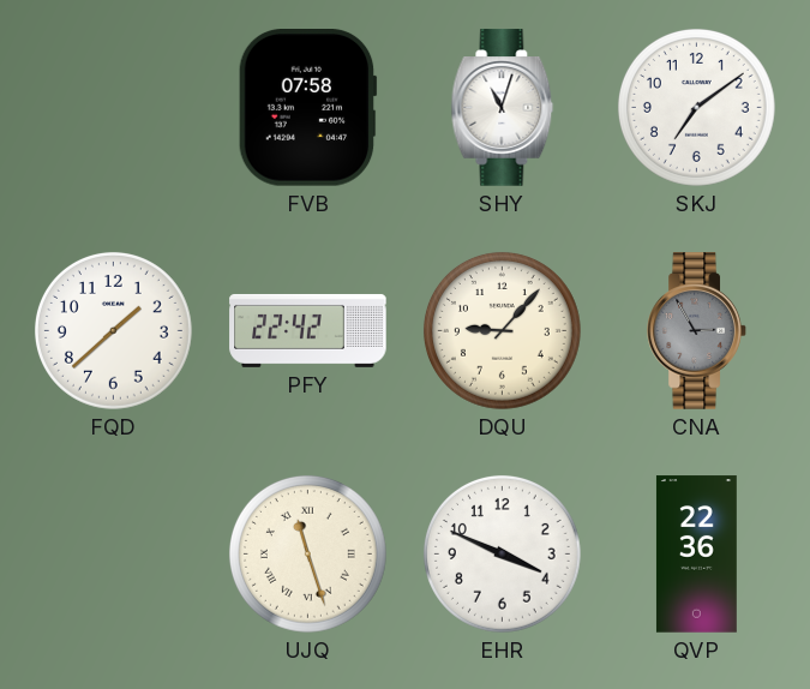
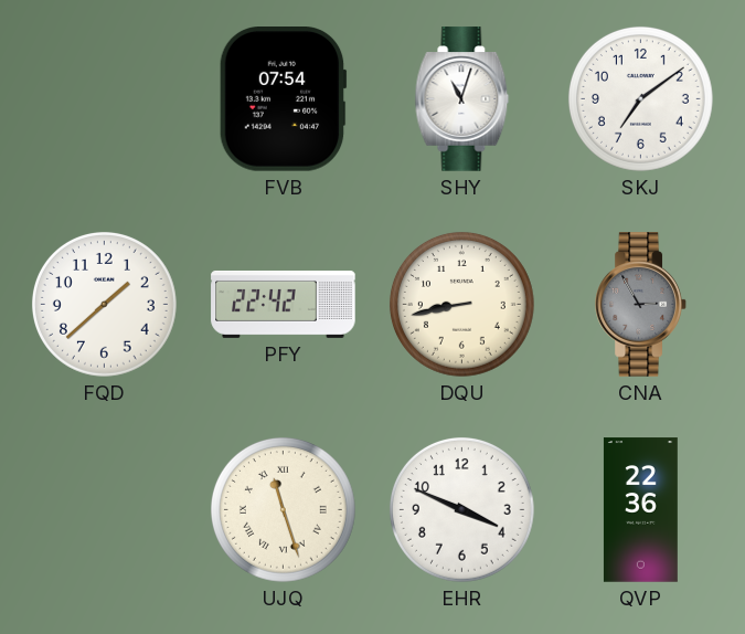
FVB: 07:58 -> 07:54
DQU: 9:07 -> 8:43
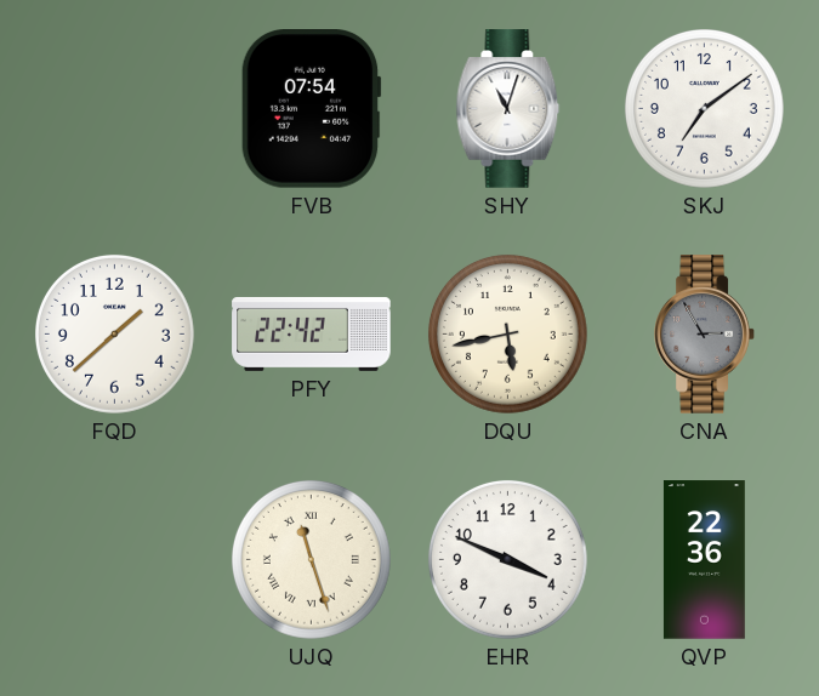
DQU: 8:43 -> 5:43
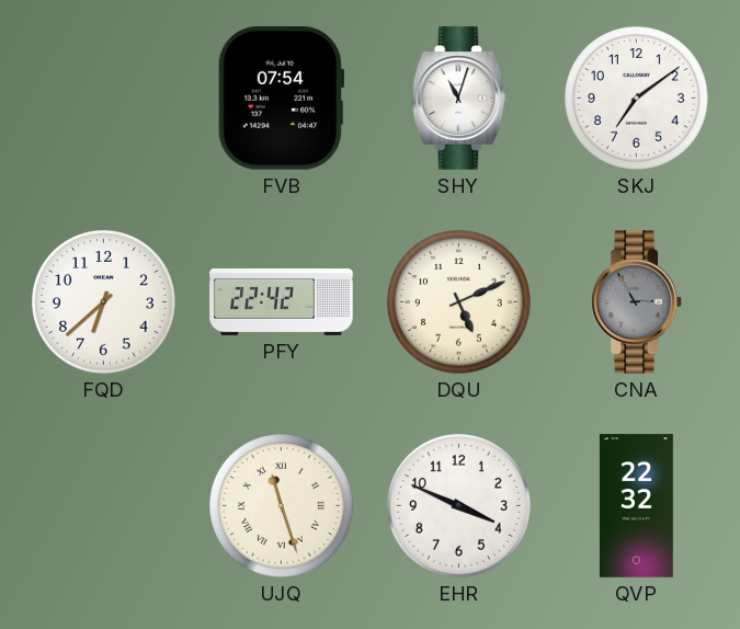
FQD: 1:38 -> 6:38
DQU: 5:43 -> 5:11
QVP: 22:36 -> 22:32
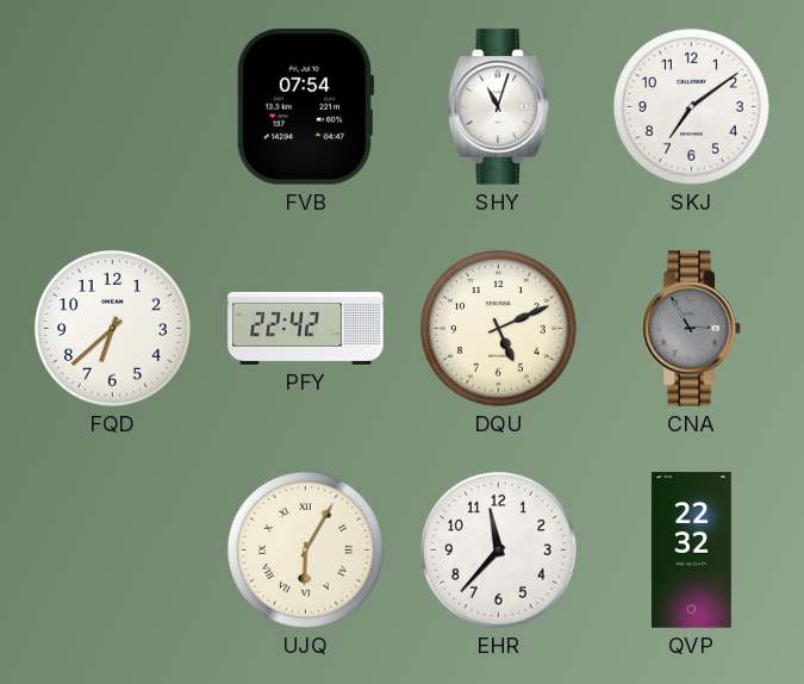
UJQ: 11:27 -> 6:05
EHR: 3:49 -> 11:37
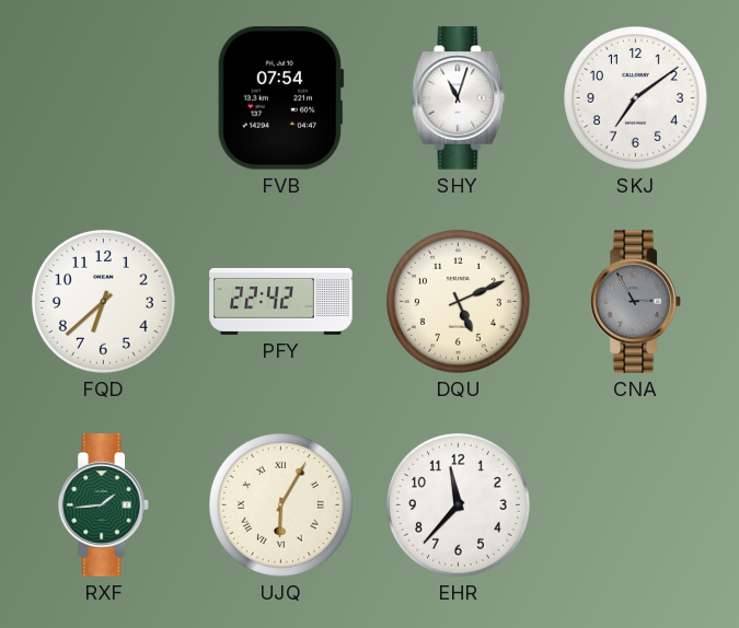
RXF: none -> 1:44
QVP: 22:32 -> none
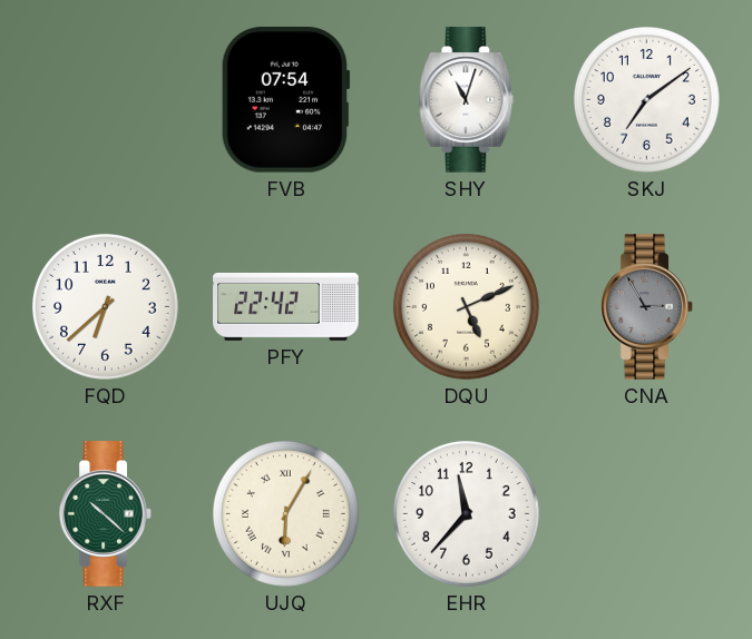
RXF: 1:44 -> 10:22
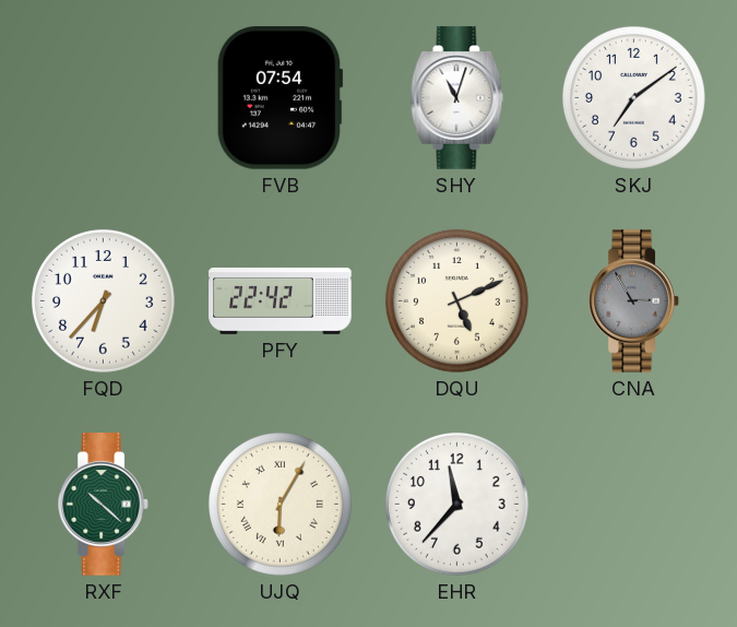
FQD: 6:38 -> 6:37
